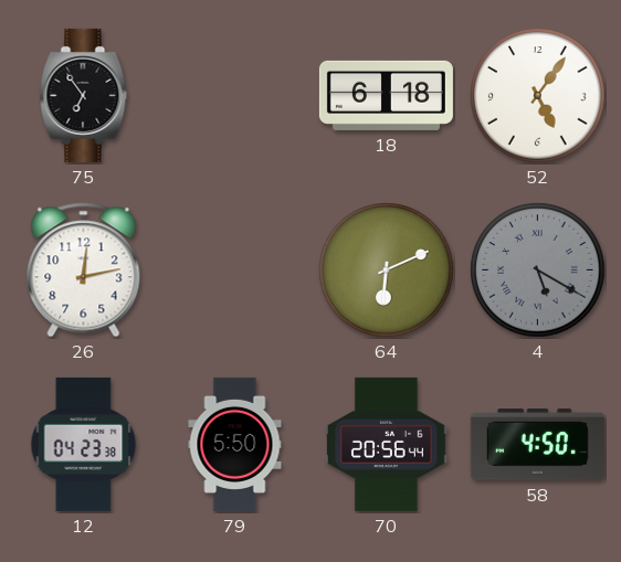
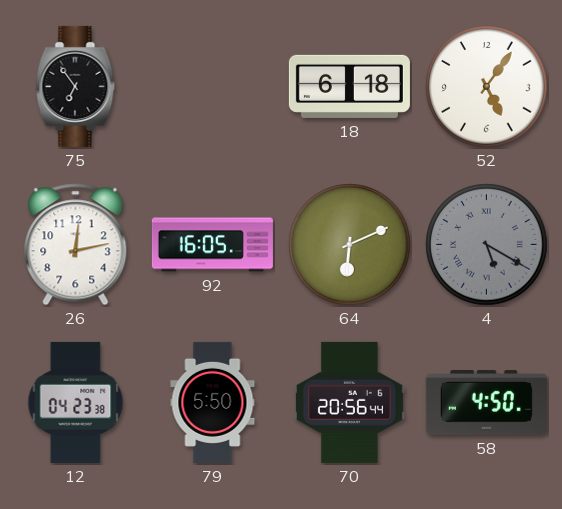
92: none -> 16:05
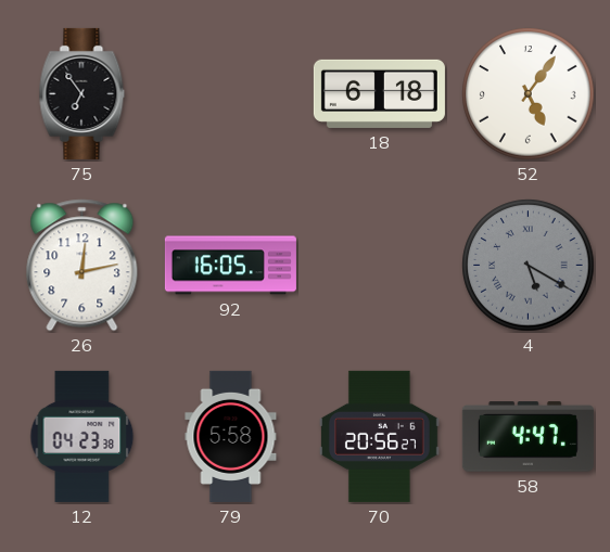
64: 6:11 -> none
79: 5:50 -> 5:58
70: 20:56:44 -> 20:56:27
58: 4:50 -> 4:47
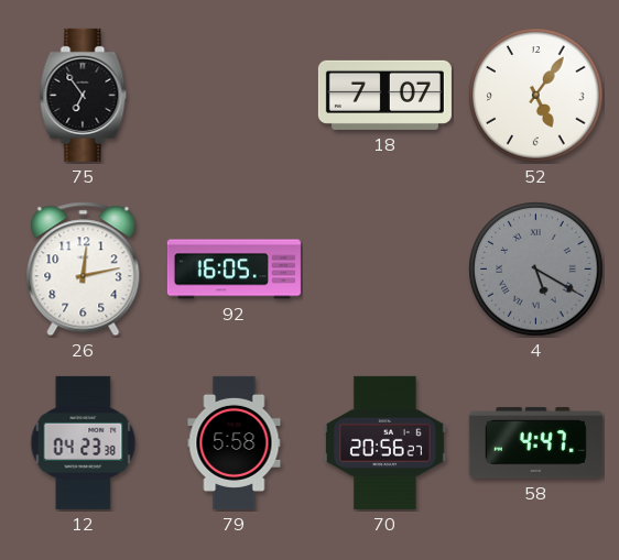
18: 6:18 -> 7:07
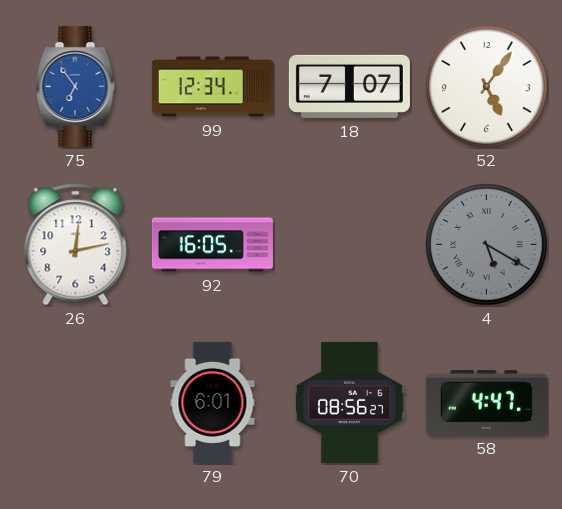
75 dial: black -> blue
99: none -> 12:34
12: 04:23 -> none
79: 5:58 -> 6:01
70: 20:56 -> 08:56
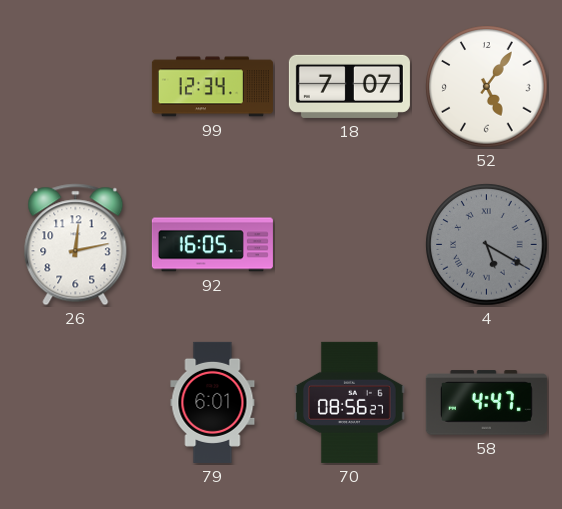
75: 6:54 -> none
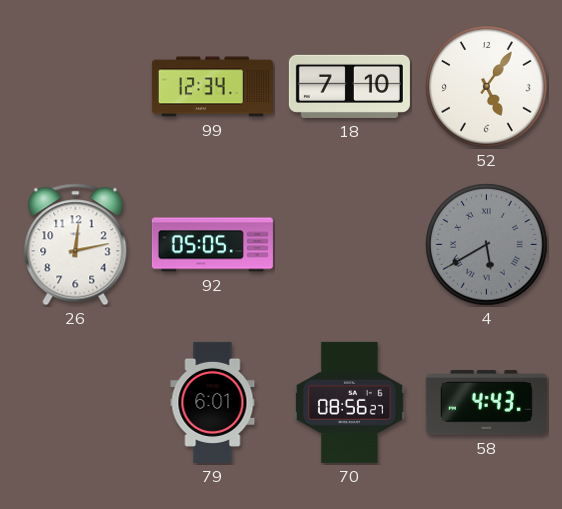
18: 7:07 -> 7:10
92: 16:05 -> 05:05
4: 5:20 -> 5:40
58: 4:47 -> 4:43
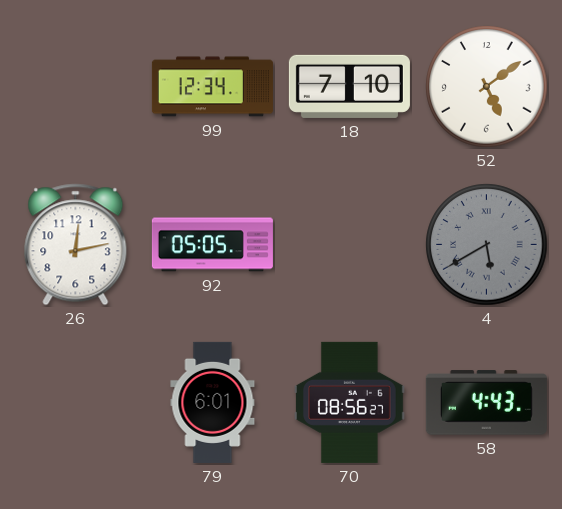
52: 5:06 -> 5:09
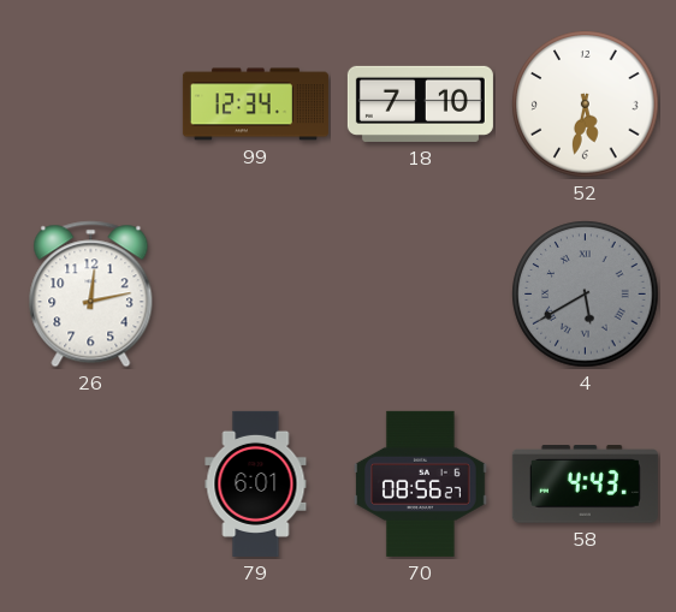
52: 5:09 -> 5:32
92: 05:05 -> none
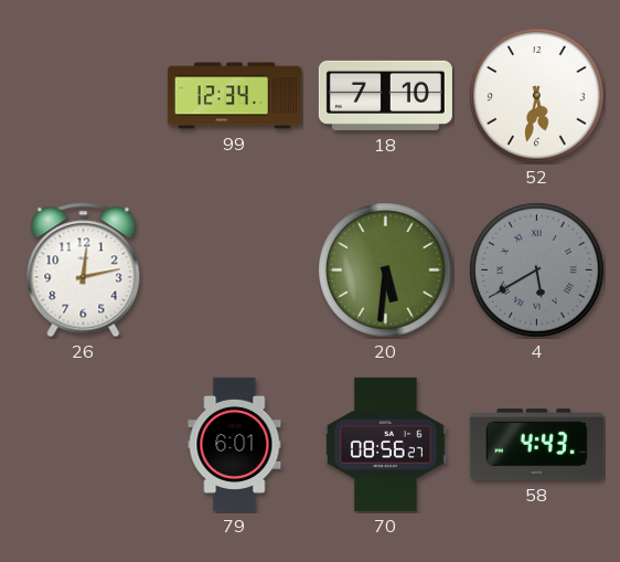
20: none -> 5:31
